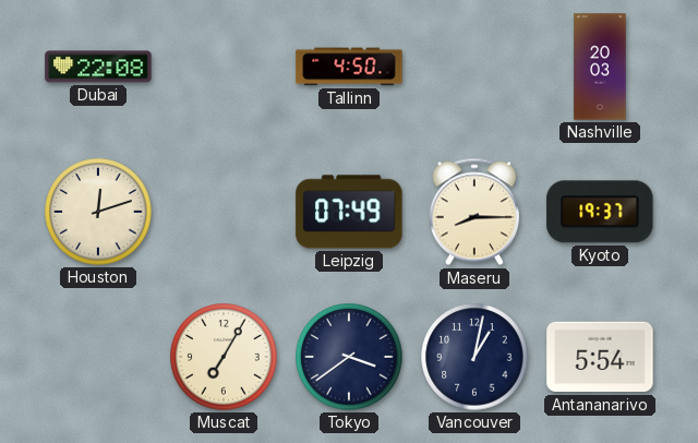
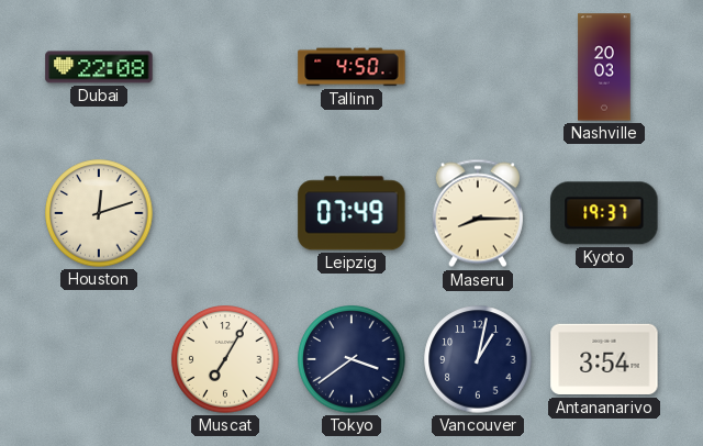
Antananarivo: 5:54 -> 3:54
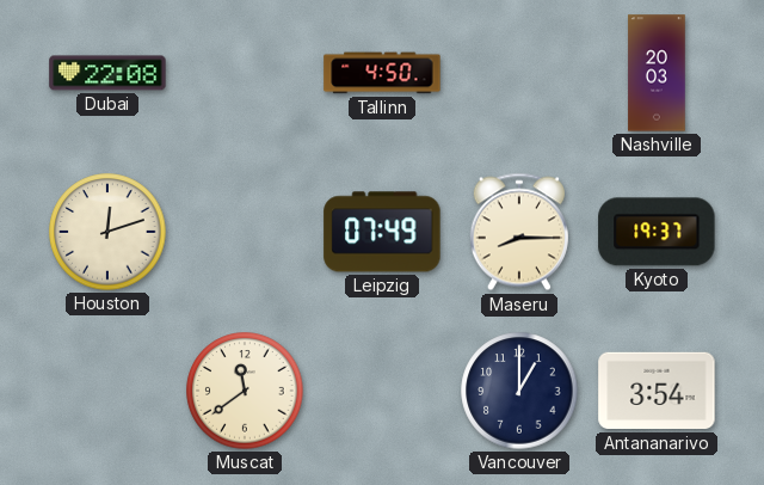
Muscat: 7:05 -> 11:39
Tokyo: 3:39 -> none
Vancouver: 1:02 -> 1:00
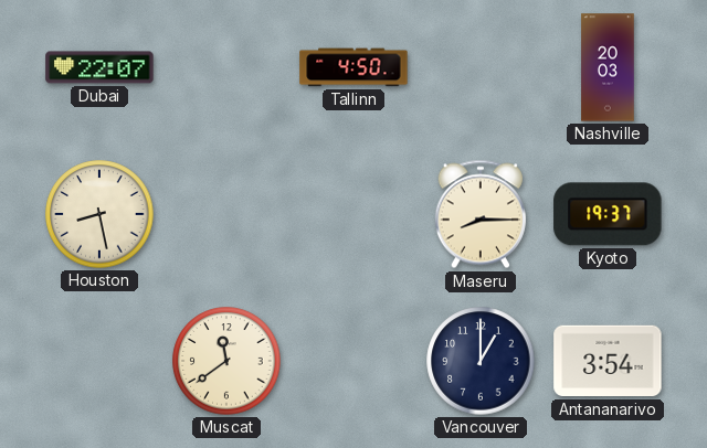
Dubai: 22:08 -> 22:07
Houston: 12:12 -> 8:28
Leipzig: 07:49 -> none
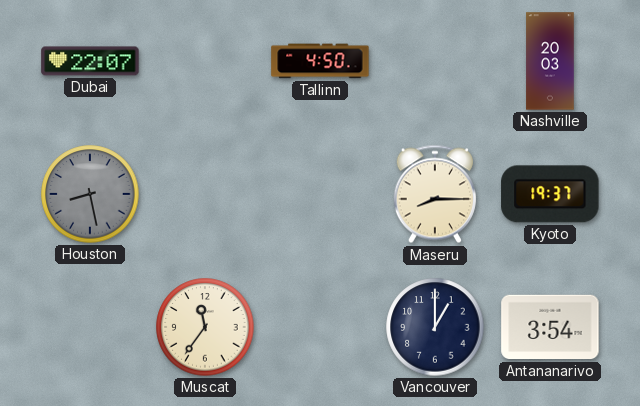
Houston dial: cream -> grey
Muscat: 11:39 -> 11:36
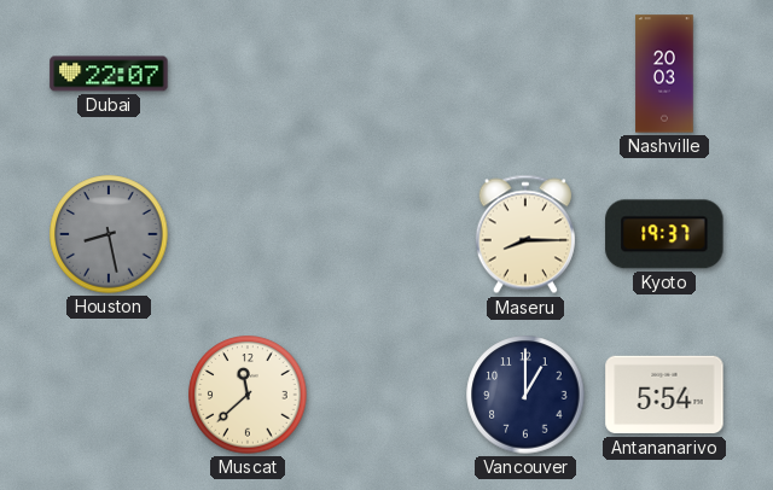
Tallinn: 4:50 -> none
Muscat: 11:36 -> 11:38
Antananarivo: 3:54 -> 5:54
